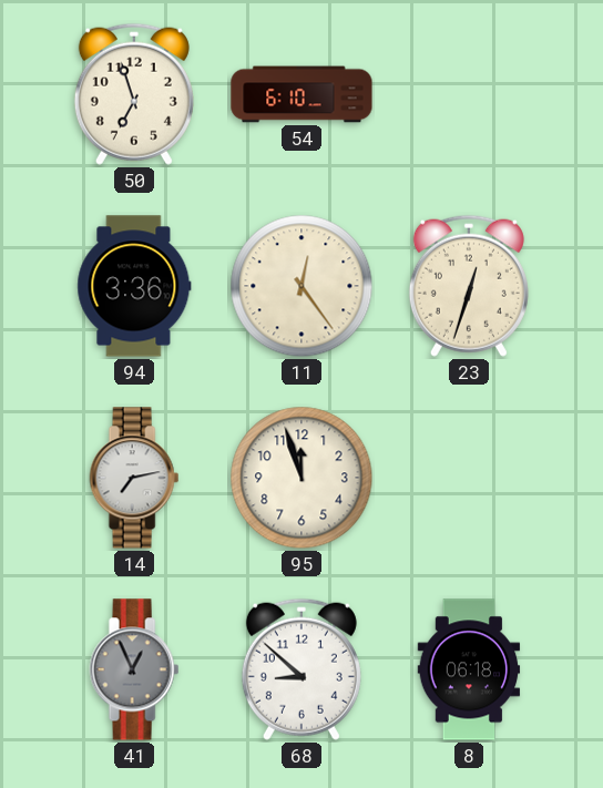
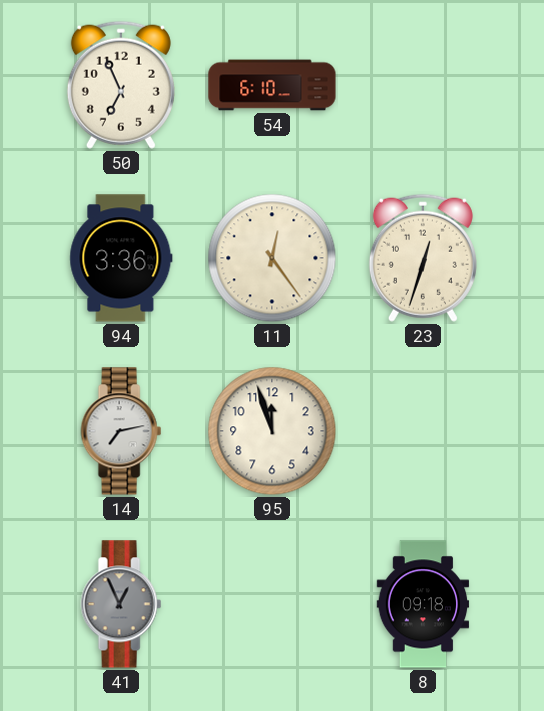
50: 6:57 -> 6:56
68: 8:52 -> none
8: 06:18 -> 09:18
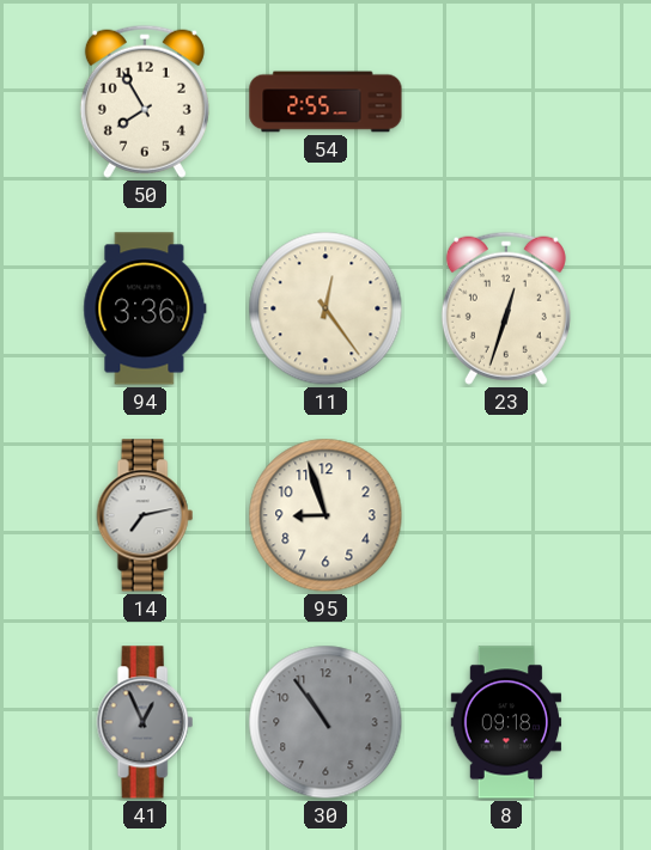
50: 6:56 -> 7:55
54: 6:10 -> 2:55
95: 11:57 -> 8:57
30: none -> 10:54
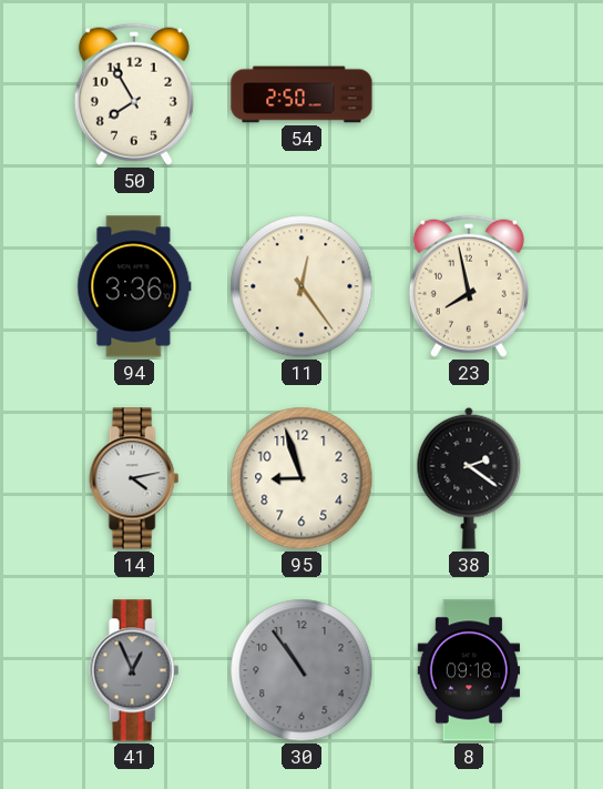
54: 2:55 -> 2:50
23: 12:33 -> 7:58
14: 7:13 -> 4:13
38: none -> 2:21
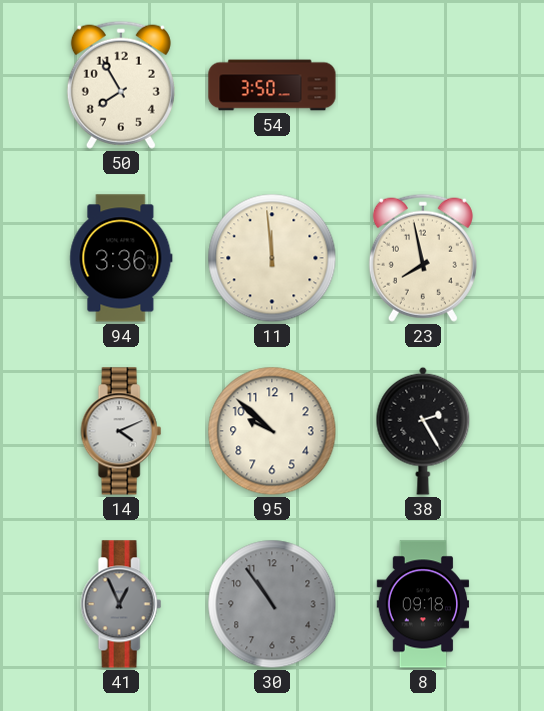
54: 2:50 -> 3:50
11: 12:24 -> 11:59
14: 4:13 -> 4:11
95: 8:57 -> 9:52
38: 2:21 -> 2:25
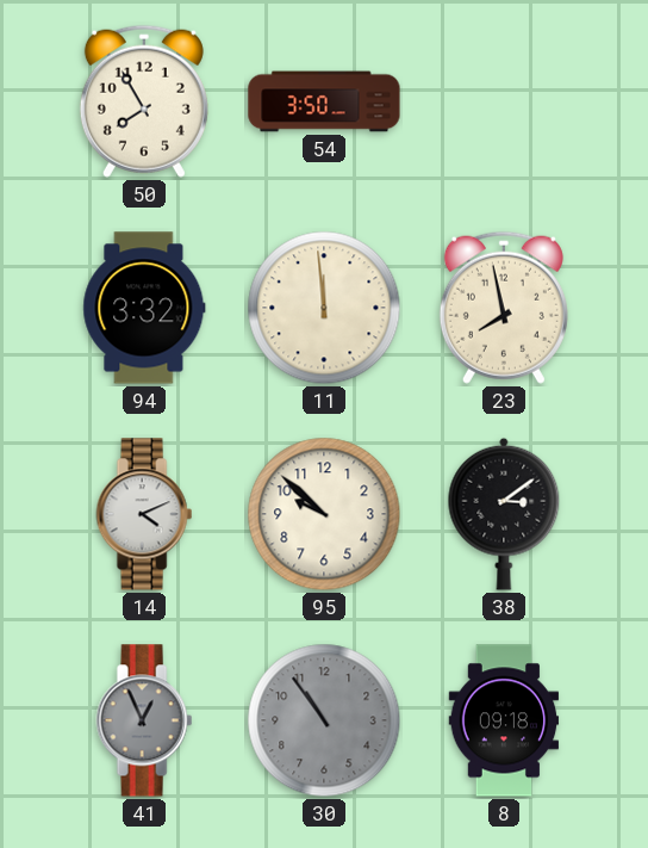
94: 3:36 -> 3:32
38: 2:25 -> 3:09
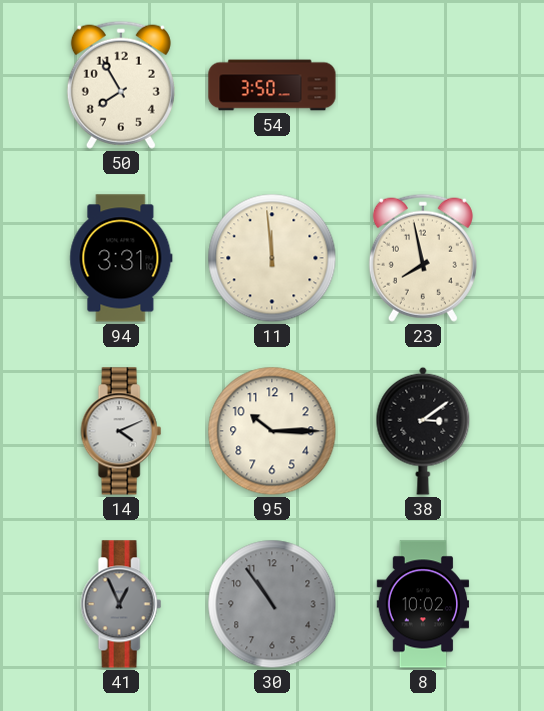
94: 3:32 -> 3:31
95: 9:52 -> 10:15
8: 09:18 -> 10:02
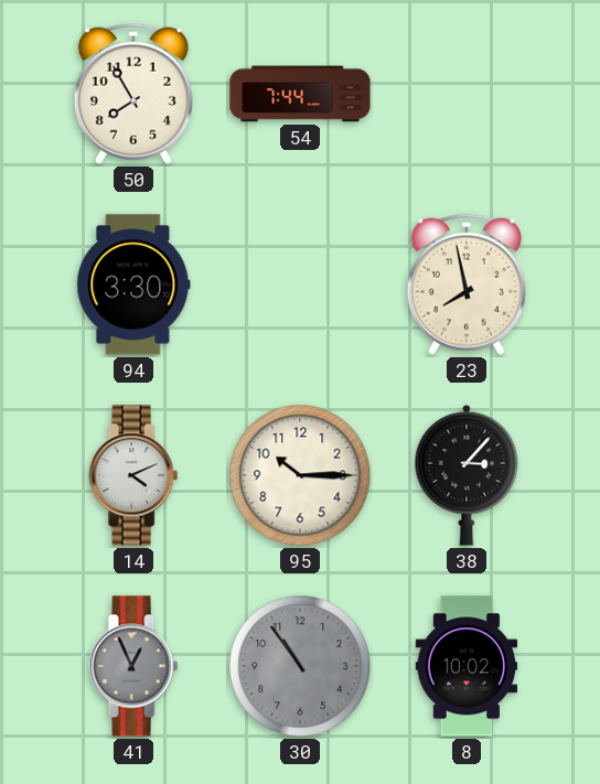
54: 3:50 -> 7:44
94: 3:31 -> 3:30
11: 11:59 -> none
38: 3:09 -> 3:07
